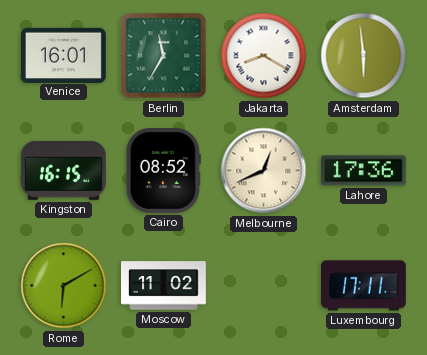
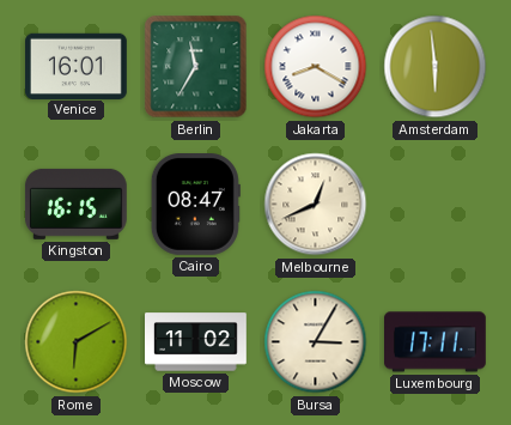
Cairo: 08:52 -> 08:47
Lahore: 17:36 -> none
Bursa: none -> 3:05
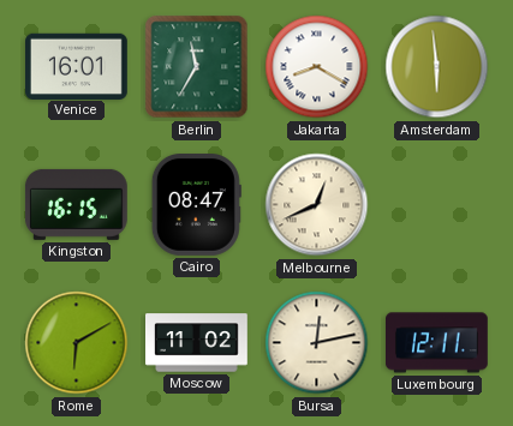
Bursa: 3:05 -> 12:13
Luxembourg: 17:11 -> 12:11
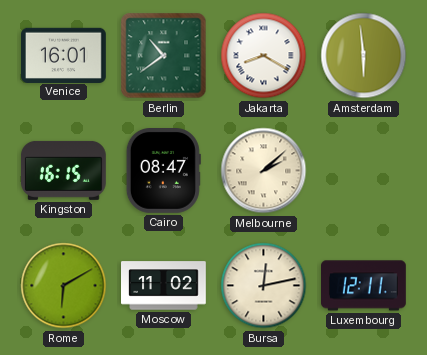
Berlin: 11:35 -> 10:39
Melbourne: 12:41 -> 2:08
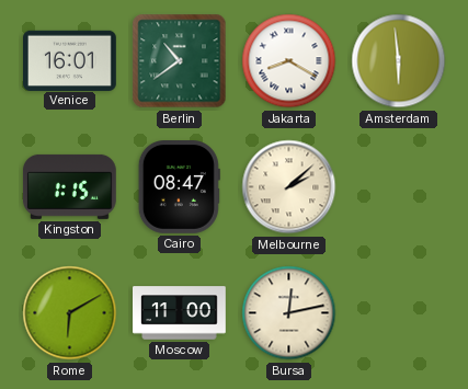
Kingston: 16:15 -> 1:15
Moscow: 11:02 -> 11:00
Luxembourg: 12:11 -> none
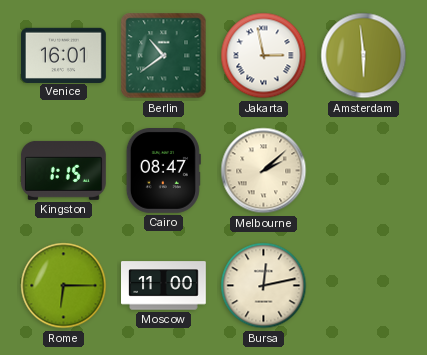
Jakarta: 8:20 -> 2:58
Rome: 6:10 -> 6:15
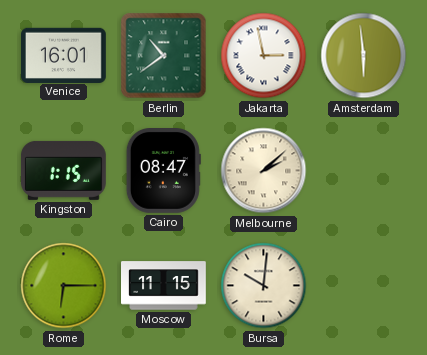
Moscow: 11:00 -> 11:15
Bursa: 12:13 -> 10:01
